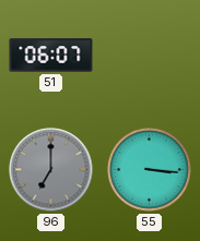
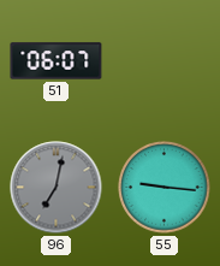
96: 7:00 -> 7:02
55: 3:16 -> 9:16
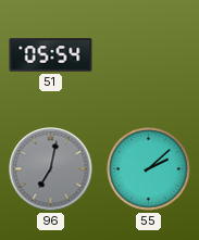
51: 06:07 -> 05:54
55: 9:16 -> 2:08
